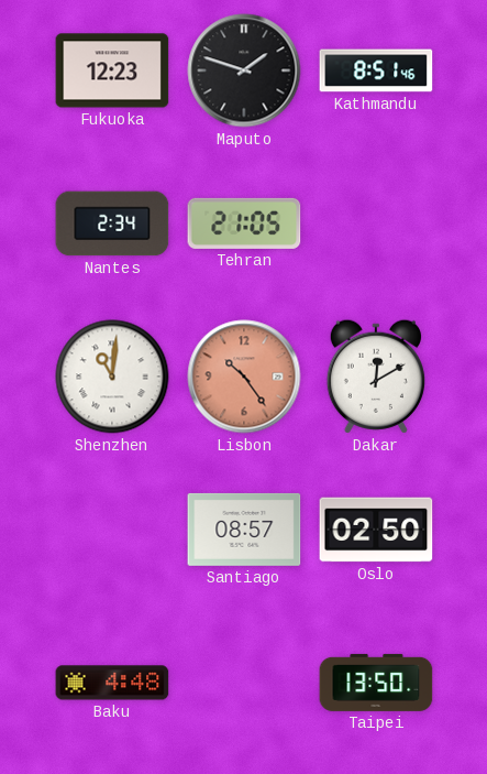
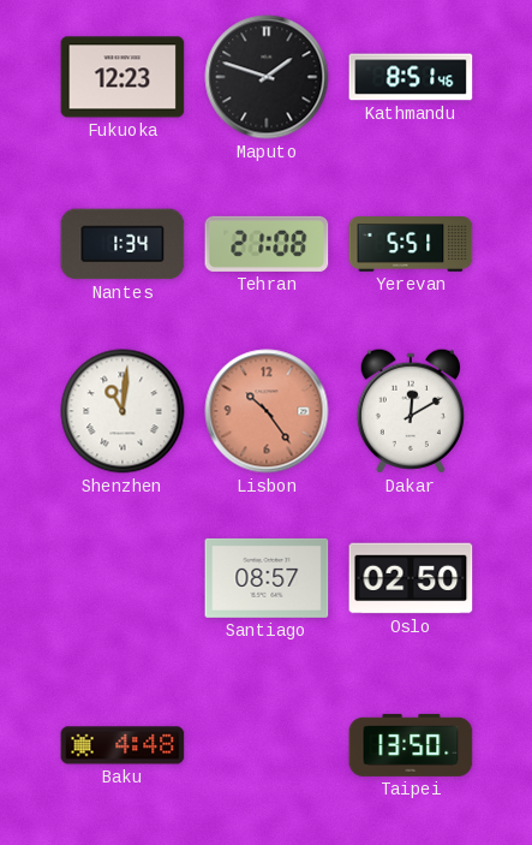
Nantes: 2:34 -> 1:34
Tehran: 21:05 -> 21:08
Yerevan: none -> 5:51
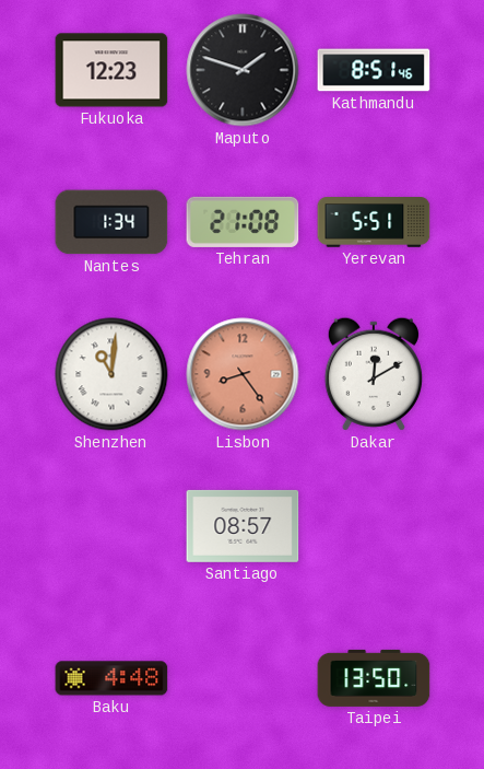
Lisbon: 10:24 -> 8:24
Oslo: 02:50 -> none
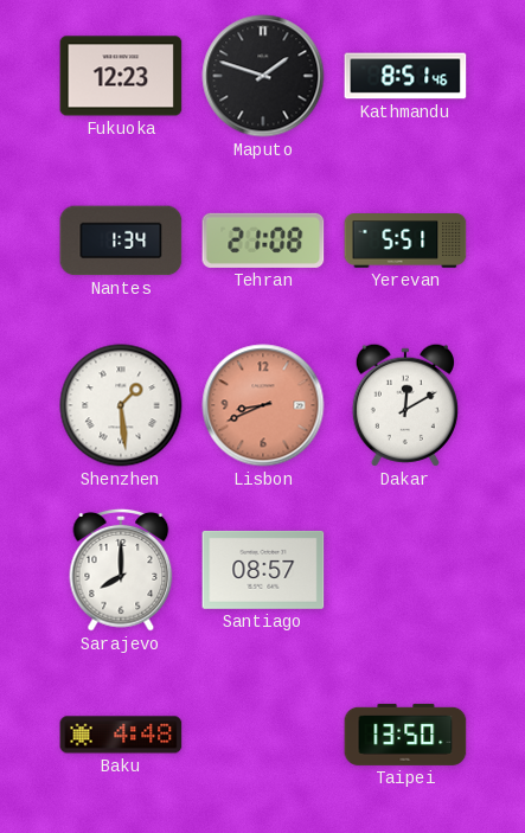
Shenzhen: 11:01 -> 1:29
Lisbon: 8:24 -> 8:41
Sarajevo: none -> 8:00
